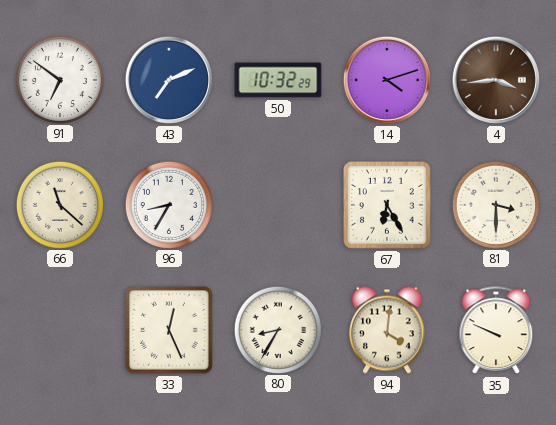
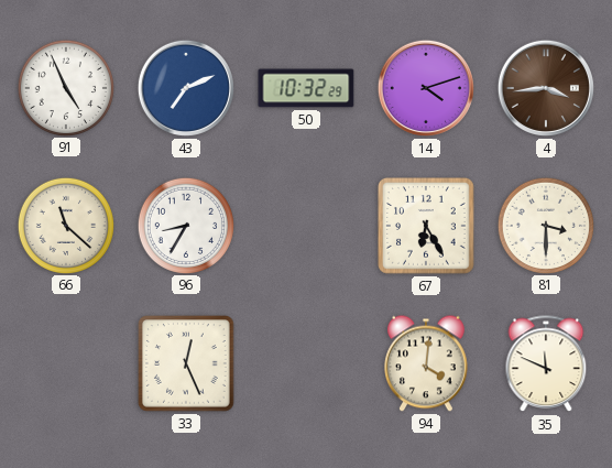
91: 6:51 -> 4:56
80: 8:35 -> none
35: 9:49 -> 11:49
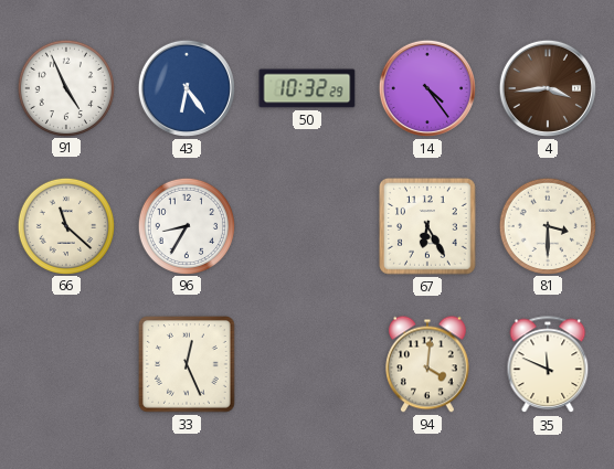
43: 7:11 -> 6:24
14: 4:12 -> 4:24
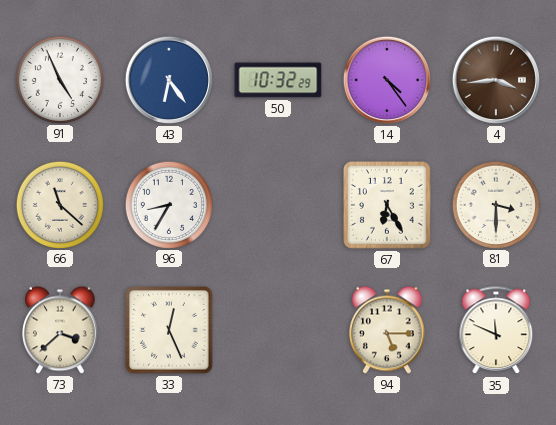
73: none -> 3:38
94: 4:01 -> 5:15
